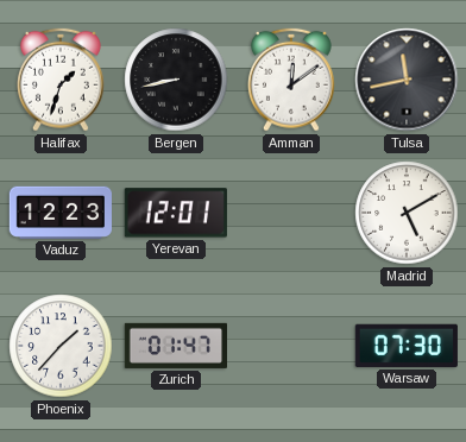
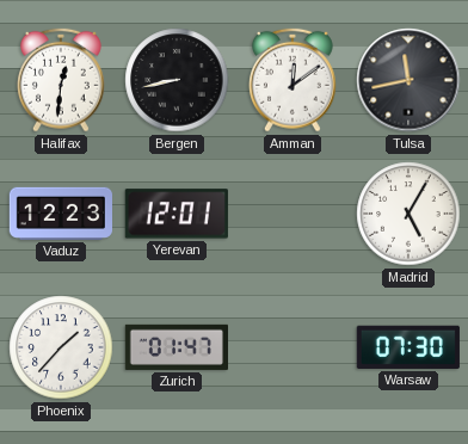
Halifax: 1:33 -> 12:31
Madrid: 5:10 -> 5:05
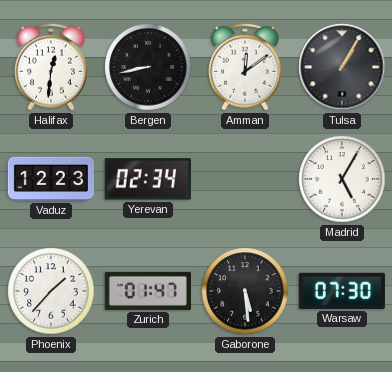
Tulsa: 11:43 -> 1:05
Yerevan: 12:01 -> 02:34
Gaborone: none -> 5:29
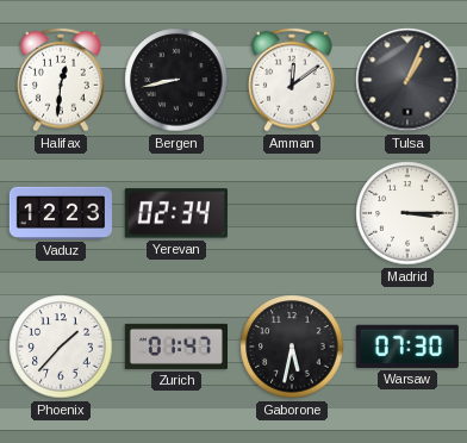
Tulsa: 1:05 -> 1:04
Madrid: 5:05 -> 3:15
Gaborone: 5:29 -> 5:32
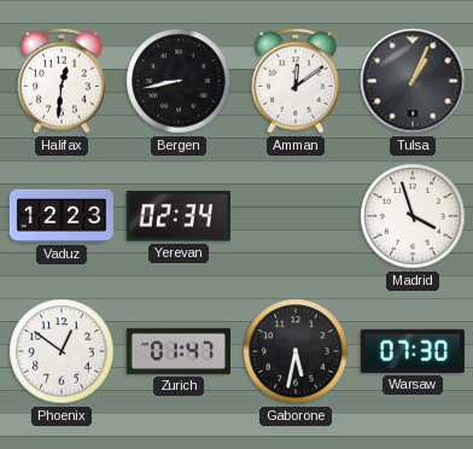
Madrid: 3:15 -> 3:57
Phoenix: 1:37 -> 12:51
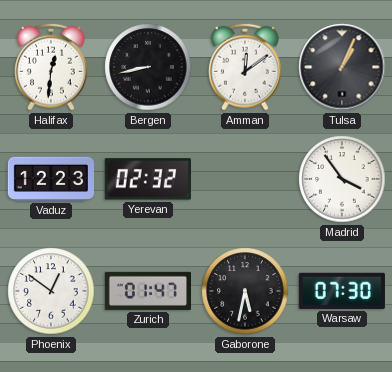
Yerevan: 02:34 -> 02:32
Madrid: 3:57 -> 3:54
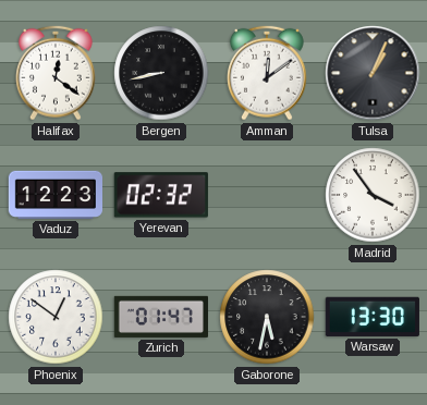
Halifax: 12:31 -> 12:21
Warsaw: 07:30 -> 13:30
